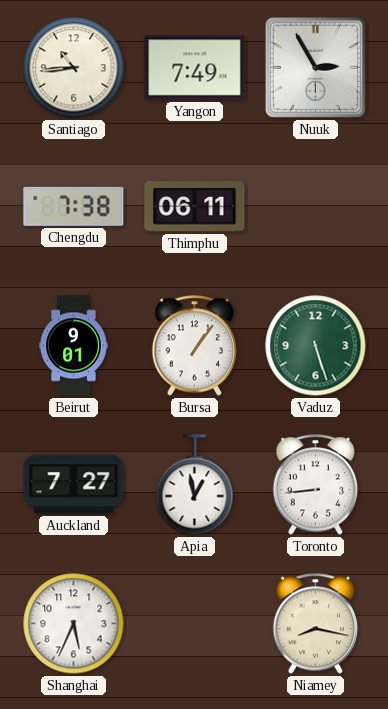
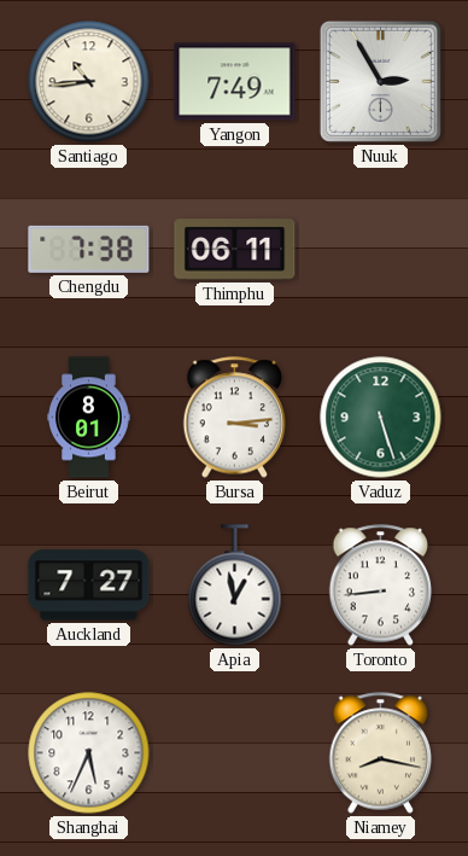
Beirut: 9:01 -> 8:01
Bursa: 1:06 -> 3:14
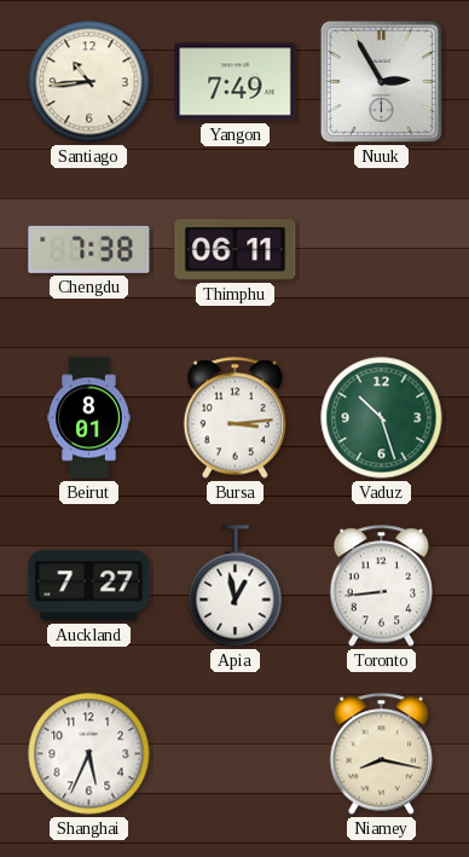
Vaduz: 5:27 -> 10:27
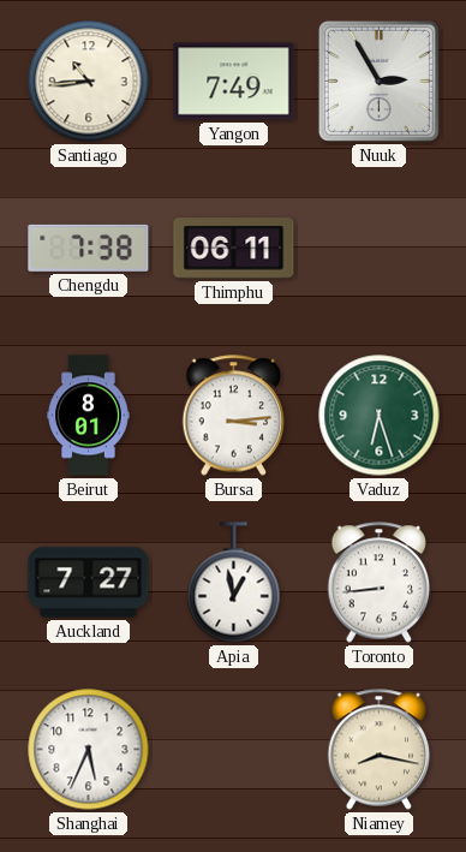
Vaduz: 10:27 -> 6:27
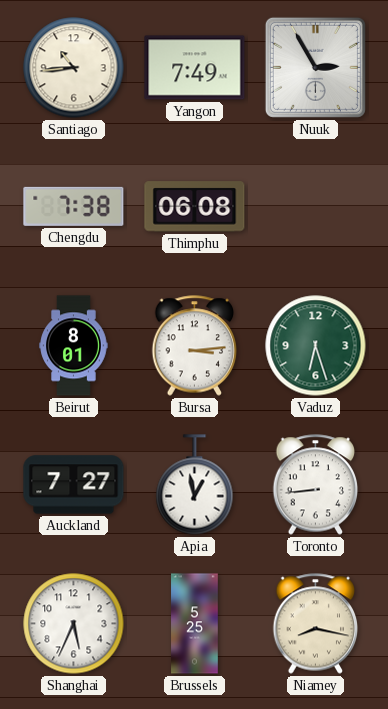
Thimphu: 06:11 -> 06:08
Brussels: none -> 5:25
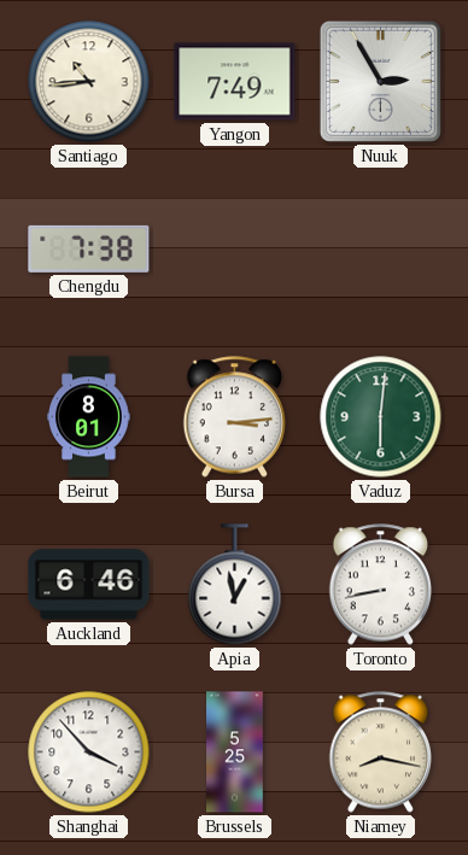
Thimphu: 06:08 -> none
Vaduz: 6:27 -> 6:01
Auckland: 7:27 -> 6:46
Toronto: 8:44 -> 8:43
Shanghai: 5:34 -> 3:53
